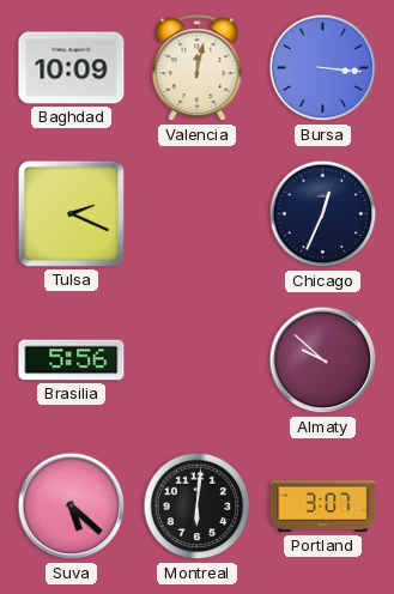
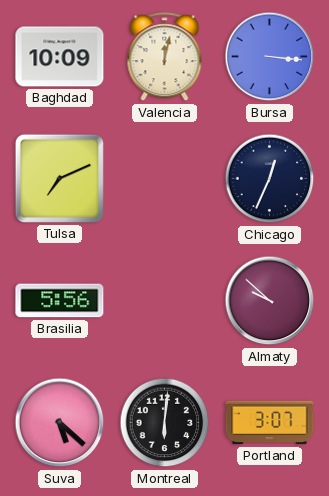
Tulsa: 2:19 -> 7:11
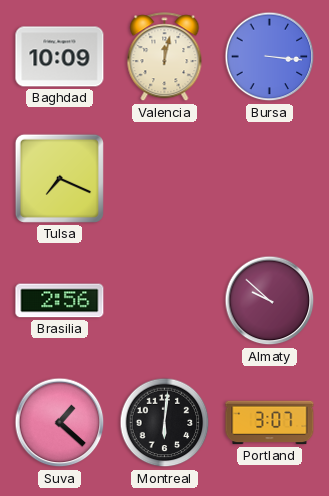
Tulsa: 7:11 -> 7:19
Chicago: 12:34 -> none
Brasilia: 5:56 -> 2:56
Suva: 5:22 -> 1:22
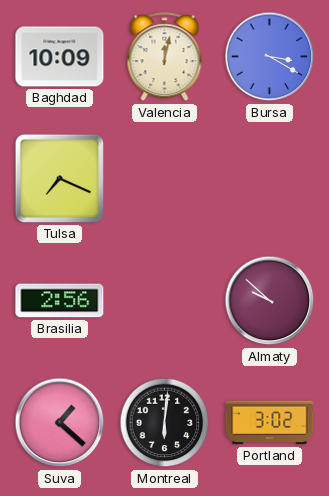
Bursa: 3:16 -> 3:20
Portland: 3:07 -> 3:02
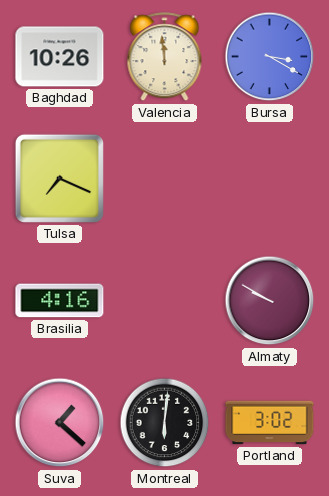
Baghdad: 10:09 -> 10:26
Valencia: 12:02 -> 11:59
Brasilia: 2:56 -> 4:16
Almaty: 9:52 -> 9:50
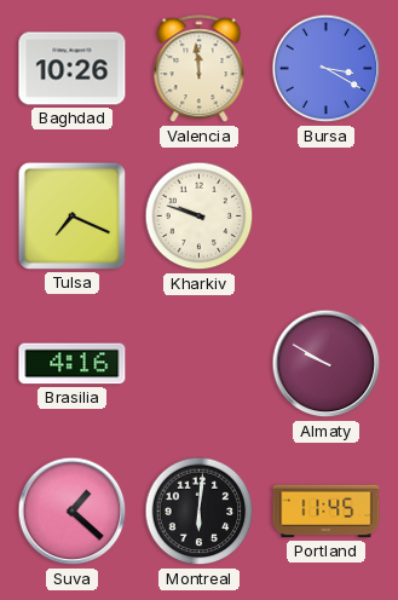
Kharkiv: none -> 9:48
Portland: 3:02 -> 11:45
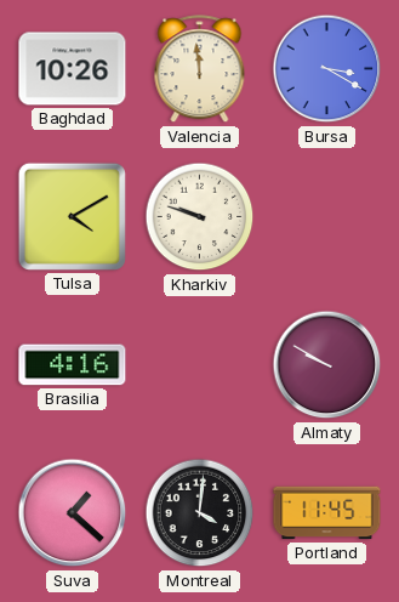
Tulsa: 7:19 -> 4:10
Montreal: 6:01 -> 4:01
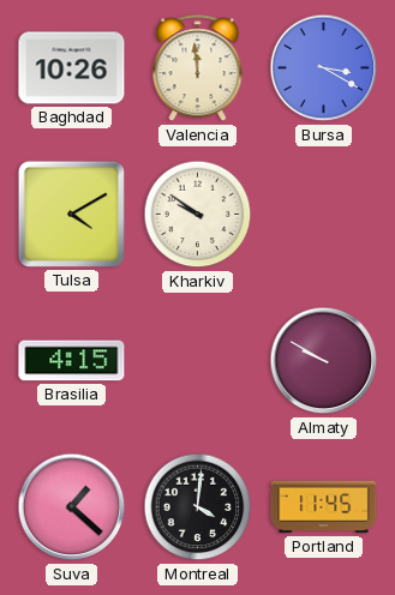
Kharkiv: 9:48 -> 9:51
Brasilia: 4:16 -> 4:15
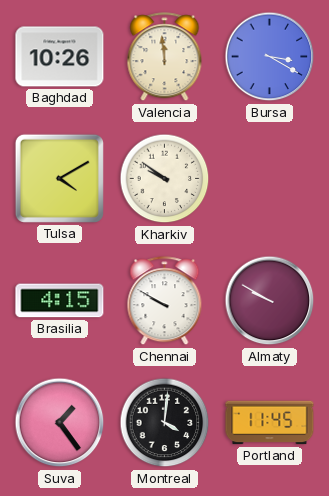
Chennai: none -> 9:50
Suva: 1:22 -> 1:24
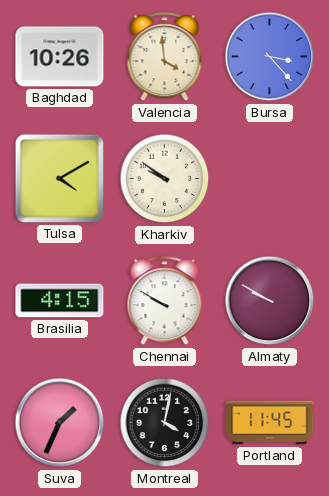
Valencia: 11:59 -> 3:59
Bursa: 3:20 -> 3:23
Suva: 1:24 -> 1:34
Montreal: 4:01 -> 4:02
